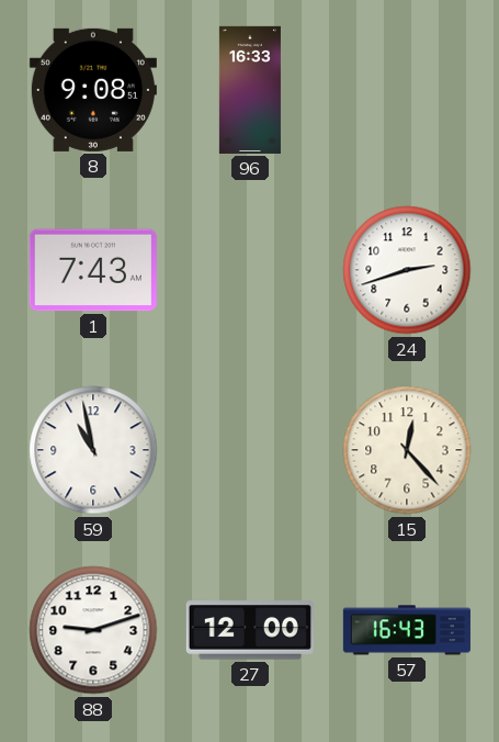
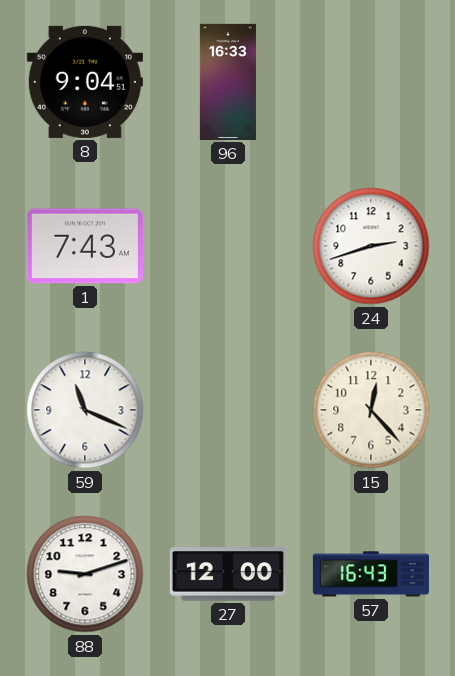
8: 9:08 -> 9:04
59: 10:58 -> 11:19
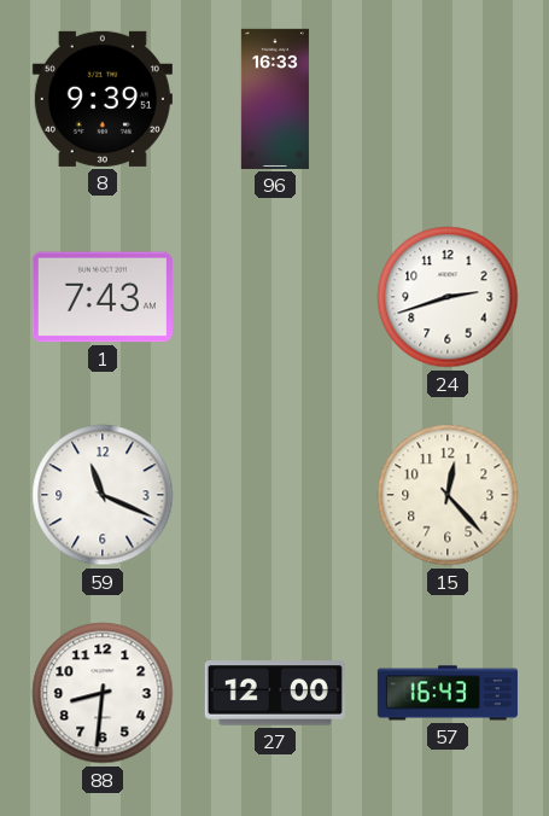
8: 9:04 -> 9:39
88: 9:12 -> 8:31
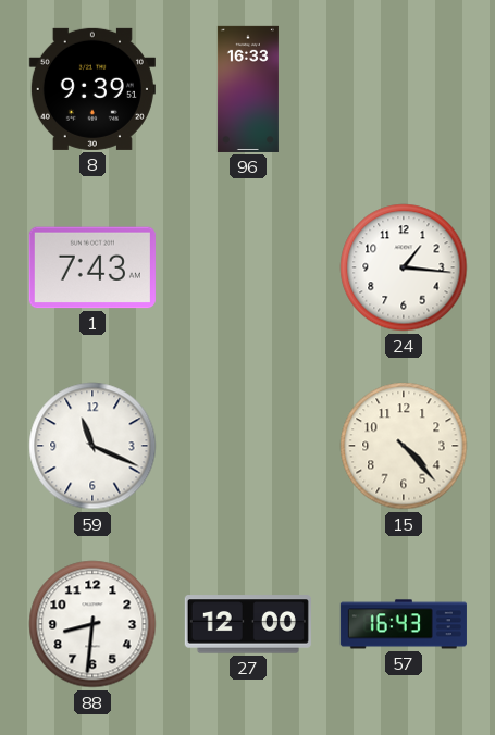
24: 2:42 -> 1:16
15: 12:23 -> 4:23
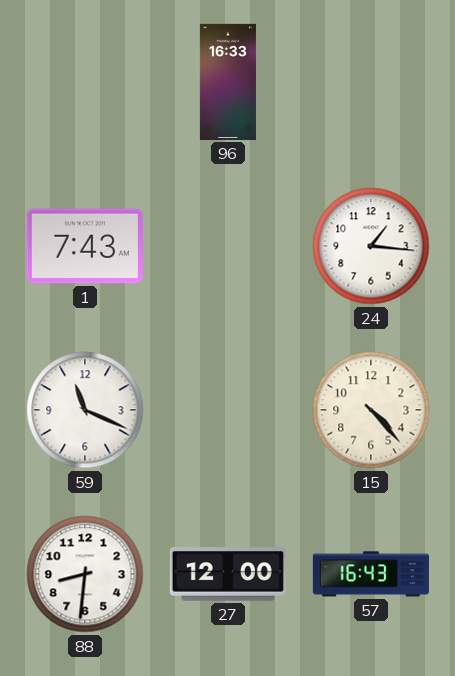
8: 9:39 -> none
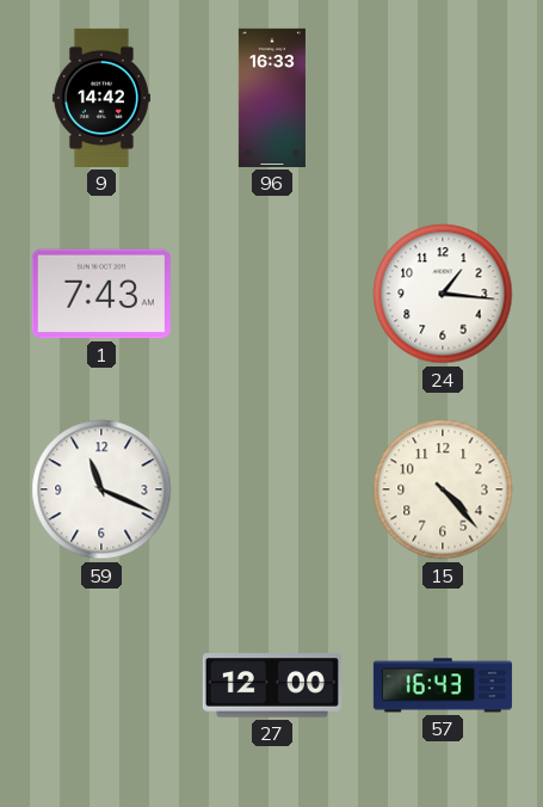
9: none -> 14:42
88: 8:31 -> none
